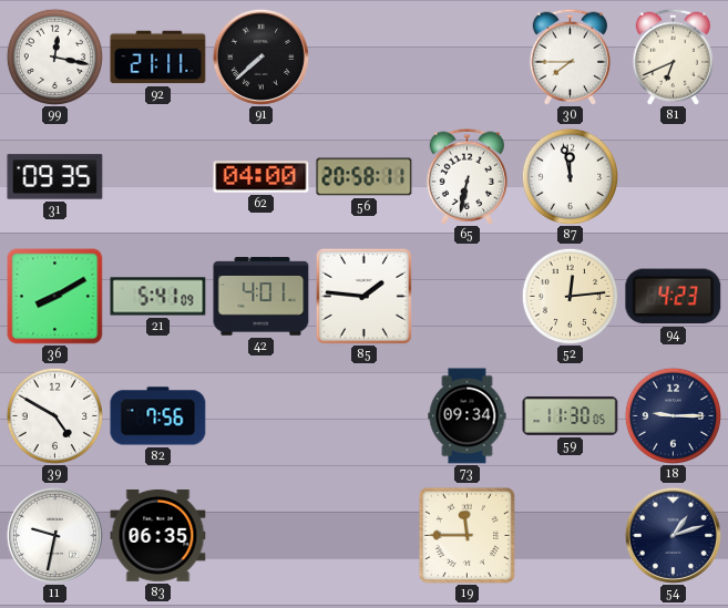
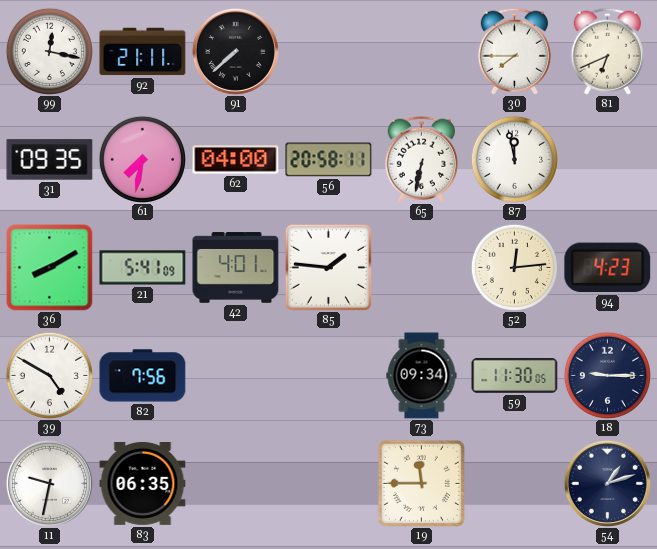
61: none -> 7:32
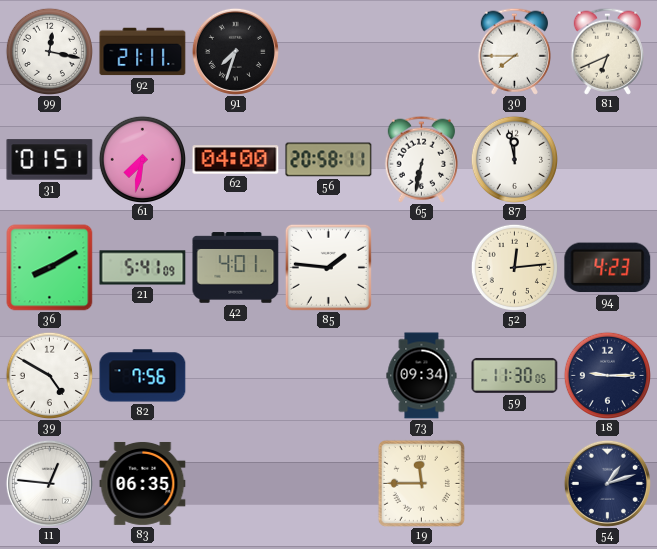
91: 7:38 -> 7:33
31: 09:35 -> 01:51
11: 9:32 -> 12:46
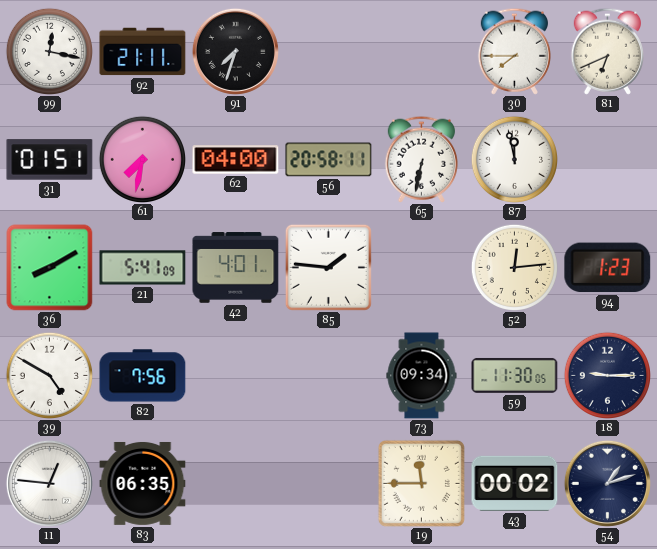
94: 4:23 -> 1:23
43: none -> 00:02
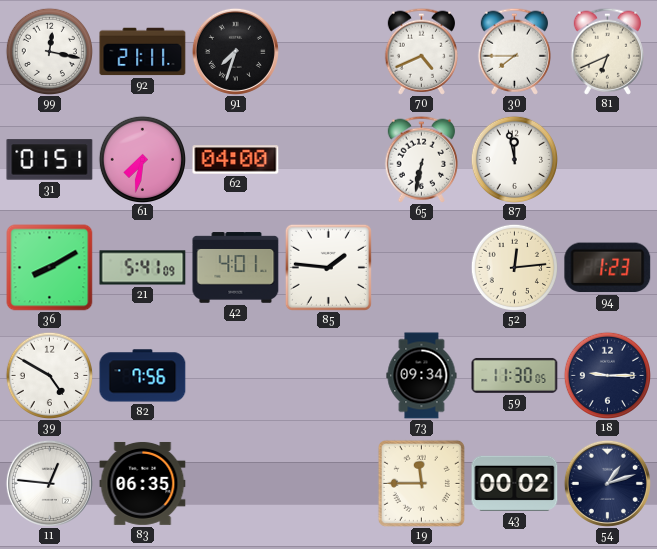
70: none -> 4:41
56: 20:58 -> none
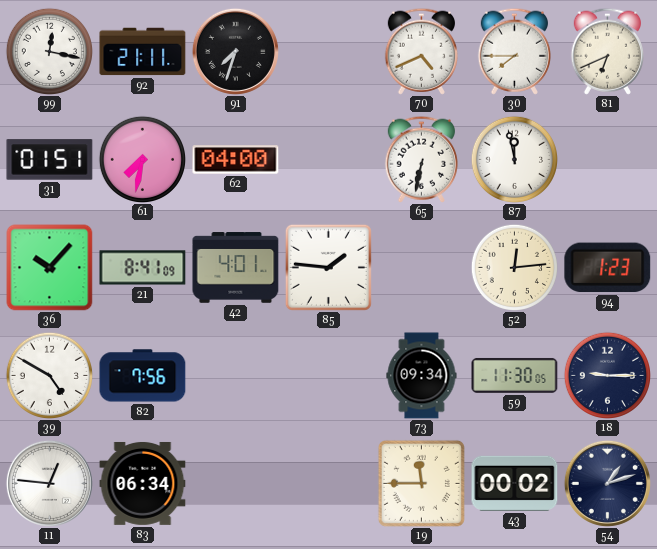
36: 8:10 -> 10:07
21: 5:41 -> 8:41
83: 06:35 -> 06:34
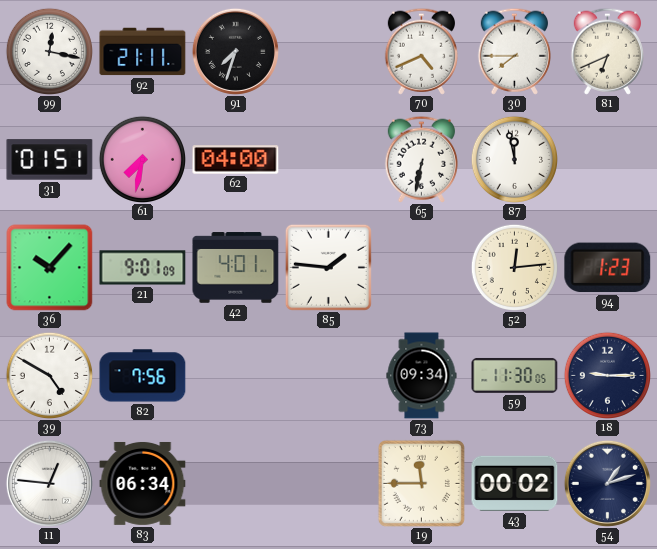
21: 8:41 -> 9:01
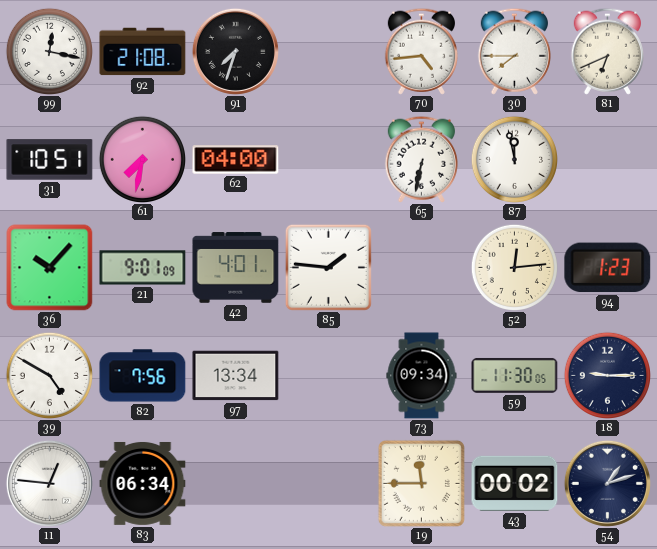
92: 21:11 -> 21:08
70: 4:41 -> 4:44
31: 01:51 -> 10:51
97: none -> 13:34
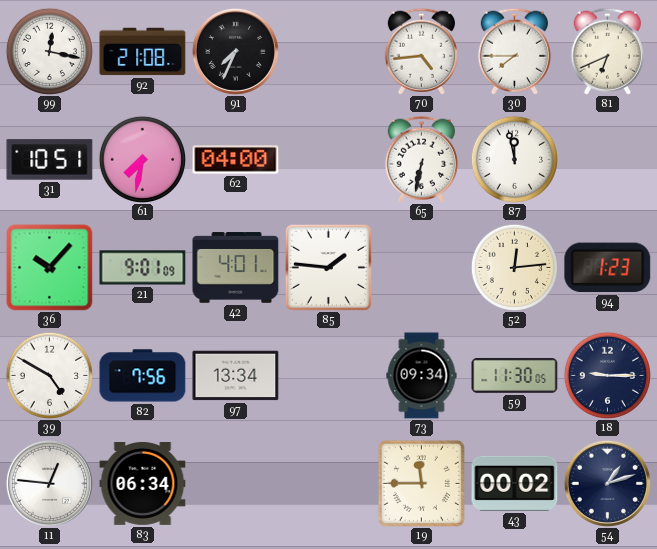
91: 7:33 -> 7:34
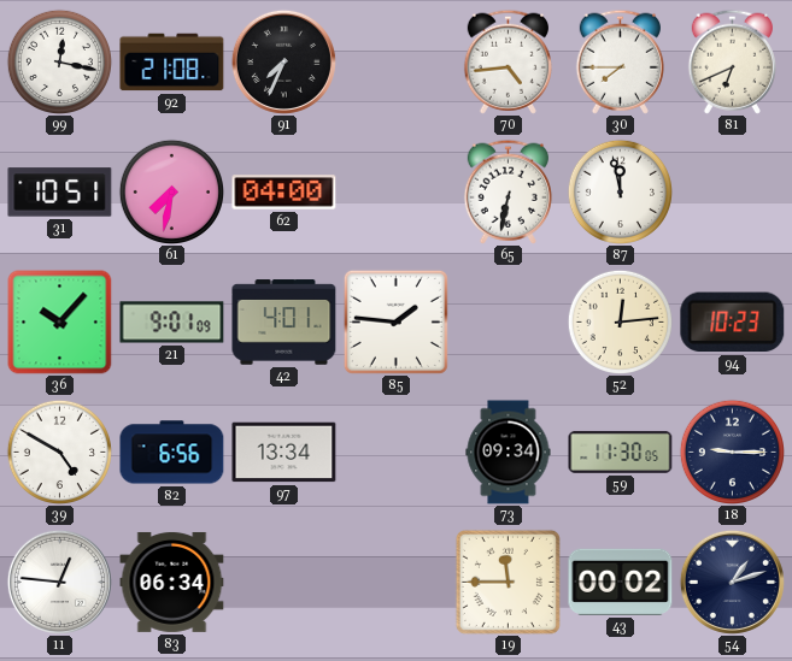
94: 1:23 -> 10:23
82: 7:56 -> 6:56
